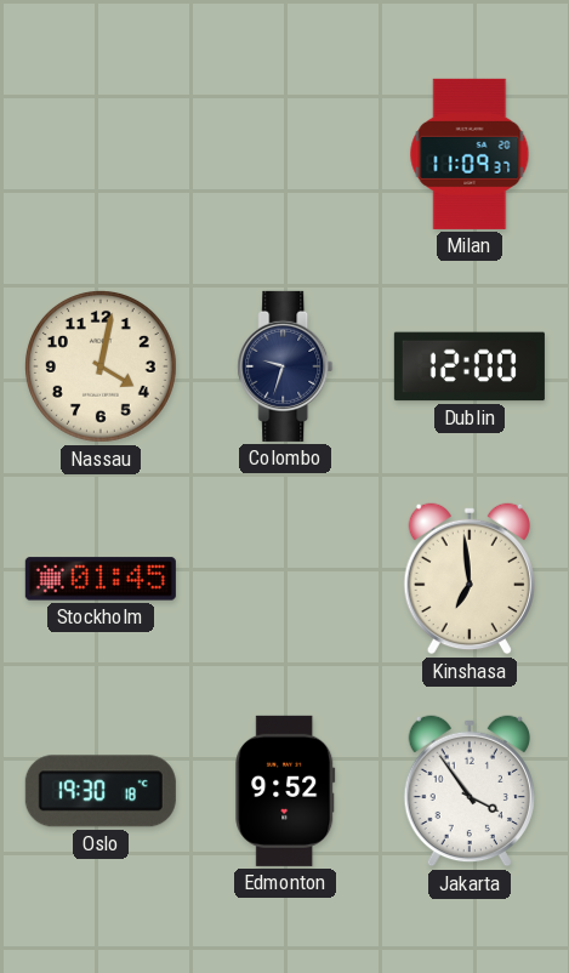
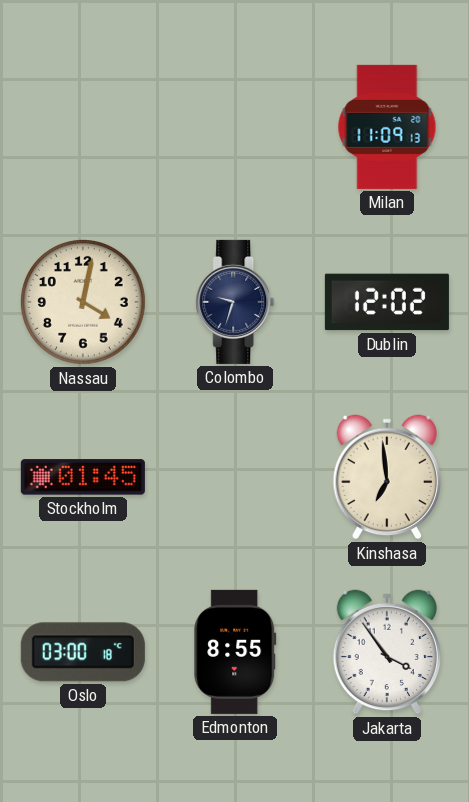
Milan: 11:09:37 -> 11:09:13
Dublin: 12:00 -> 12:02
Oslo: 19:30 -> 03:00
Edmonton: 9:52 -> 8:55
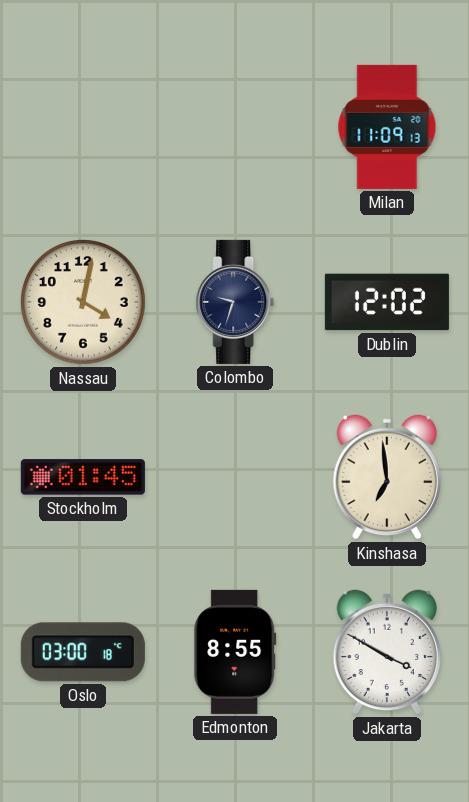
Jakarta: 3:54 -> 3:50
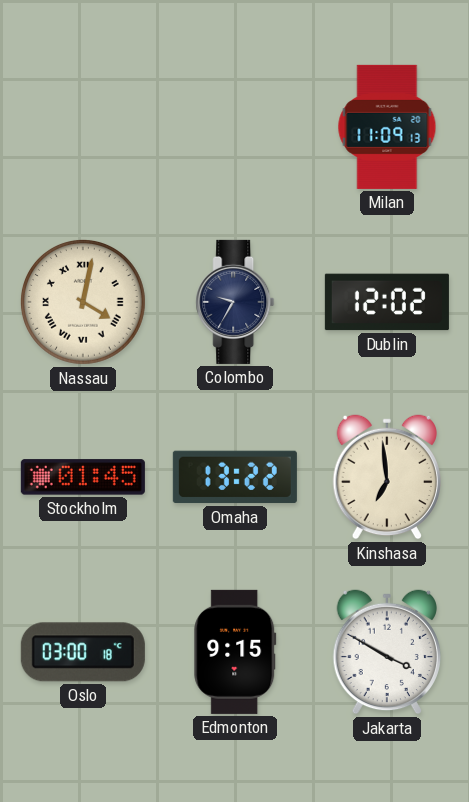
Nassau numerals: Arabic -> Roman
Colombo: 9:33 -> 9:35
Omaha: none -> 13:22
Edmonton: 8:55 -> 9:15
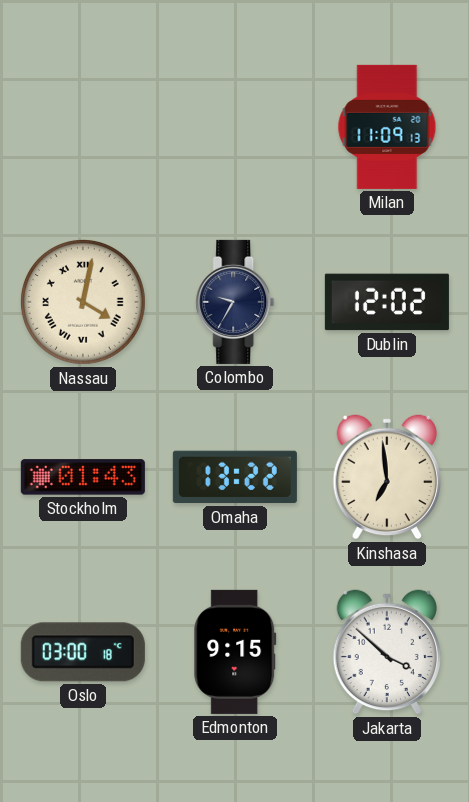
Stockholm: 01:45 -> 01:43
Jakarta: 3:50 -> 3:52
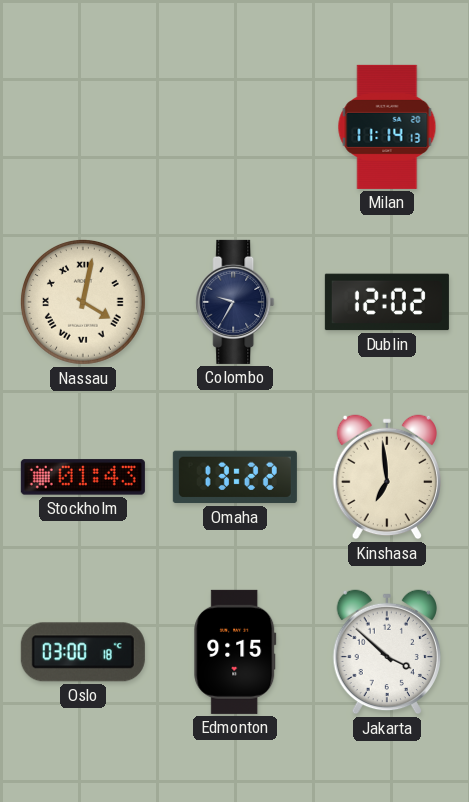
Milan: 11:09 -> 11:14
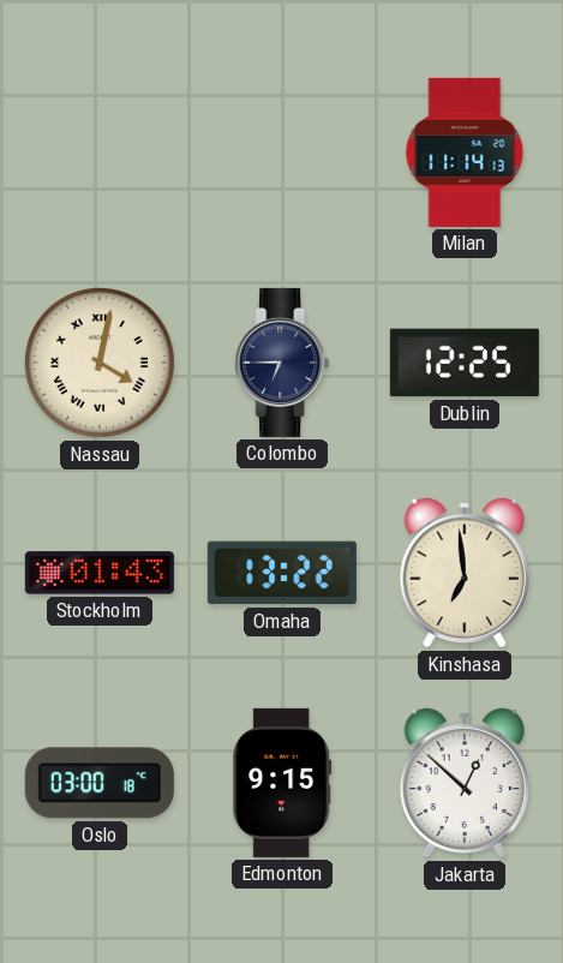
Colombo: 9:35 -> 6:45
Dublin: 12:02 -> 12:25
Jakarta: 3:52 -> 12:52
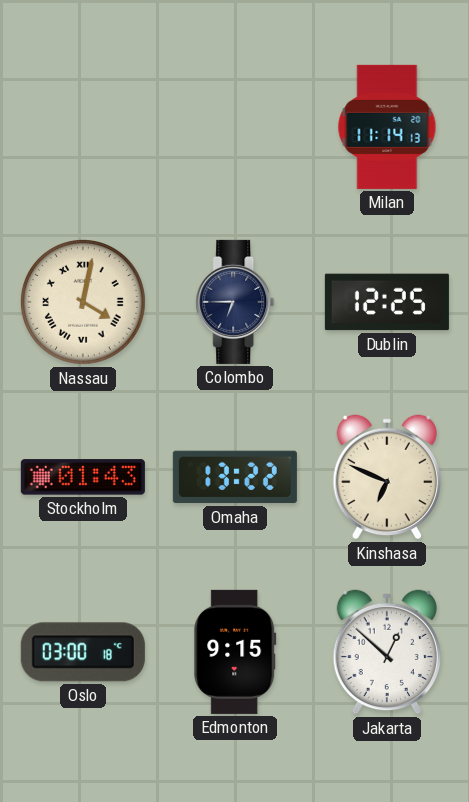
Kinshasa: 6:59 -> 6:49
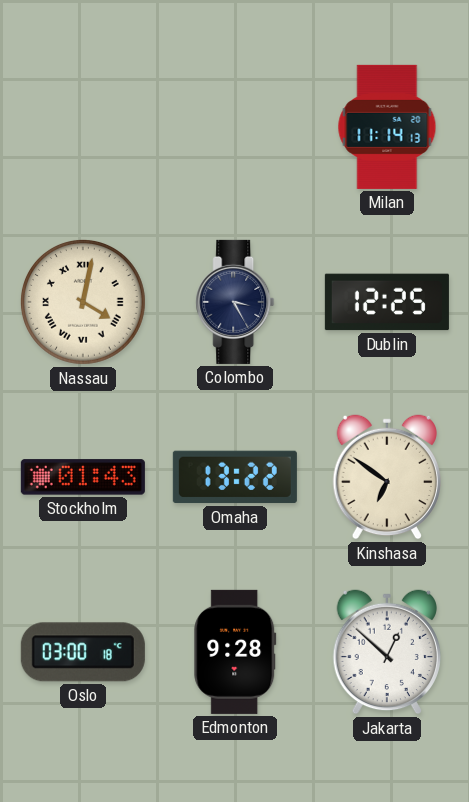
Colombo: 6:45 -> 3:25
Kinshasa: 6:49 -> 6:51
Edmonton: 9:15 -> 9:28
